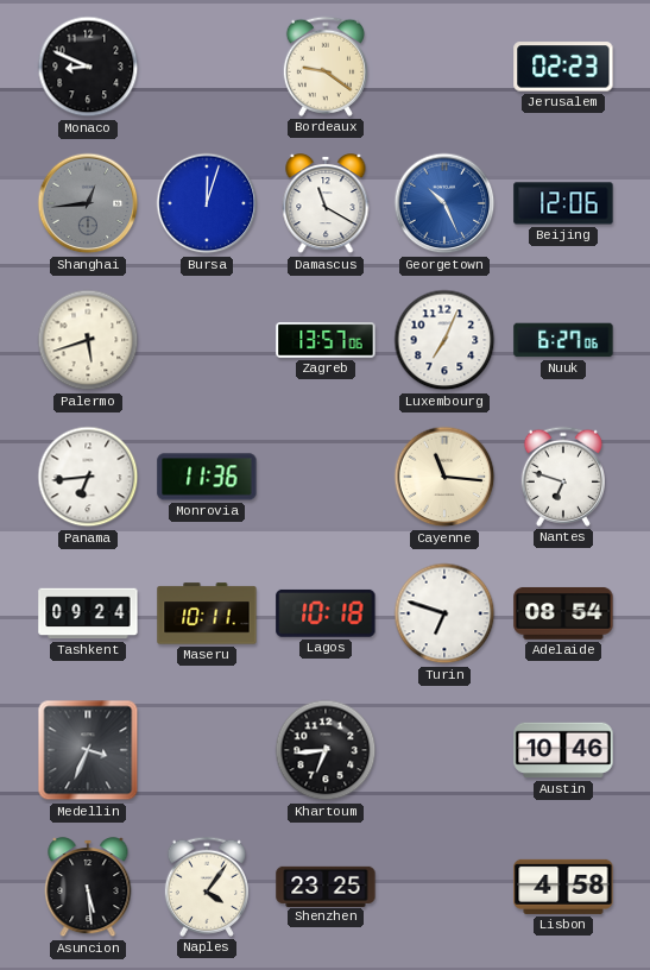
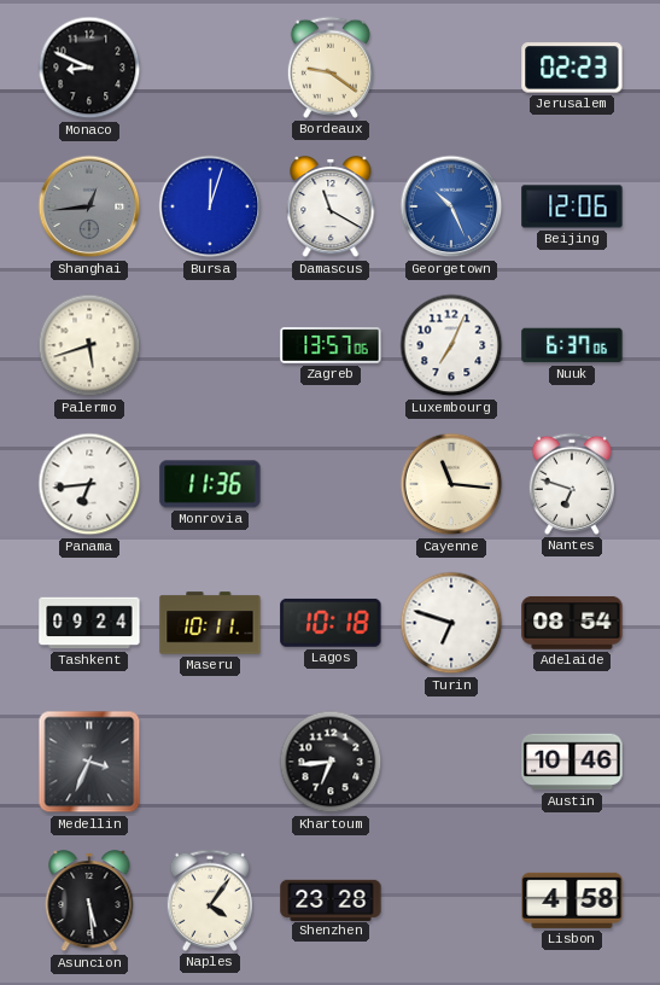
Nuuk: 6:27 -> 6:37
Shenzhen: 23:25 -> 23:28
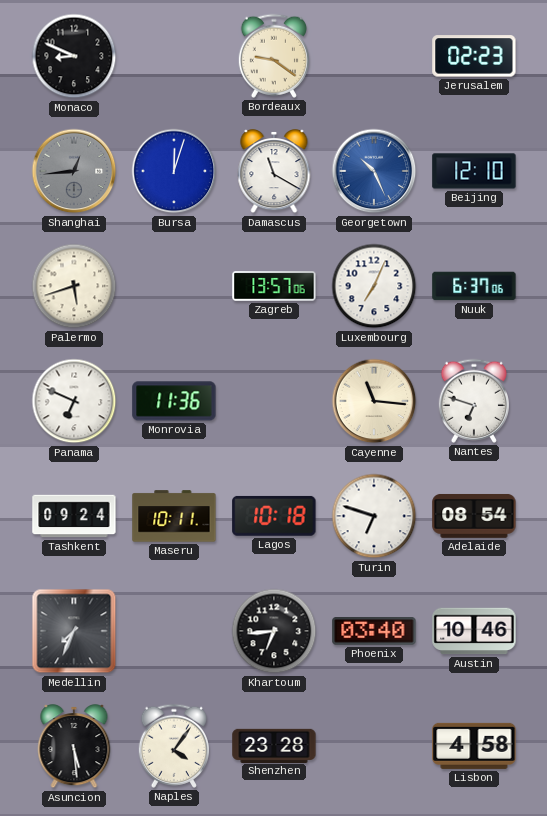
Beijing: 12:06 -> 12:10
Panama: 6:44 -> 6:49
Medellin: 3:34 -> 7:34
Phoenix: none -> 03:40
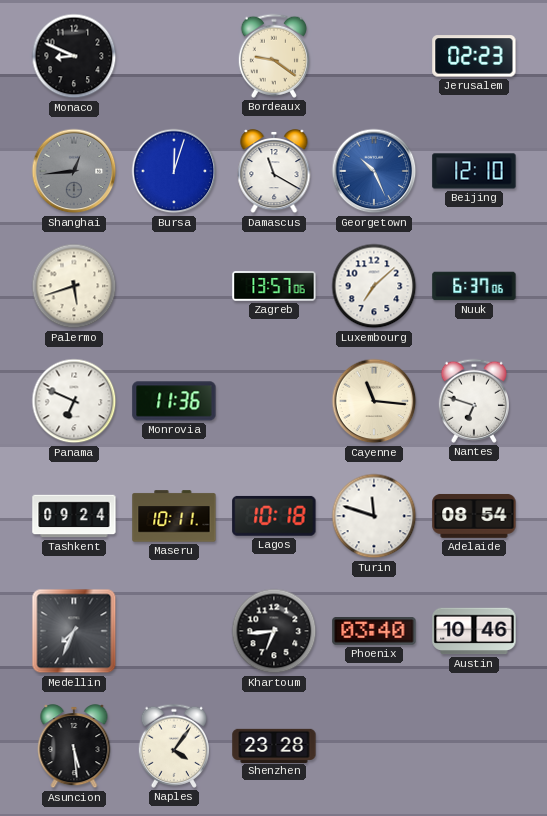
Luxembourg: 7:04 -> 7:08
Turin: 6:48 -> 11:48
Lisbon: 4:58 -> none
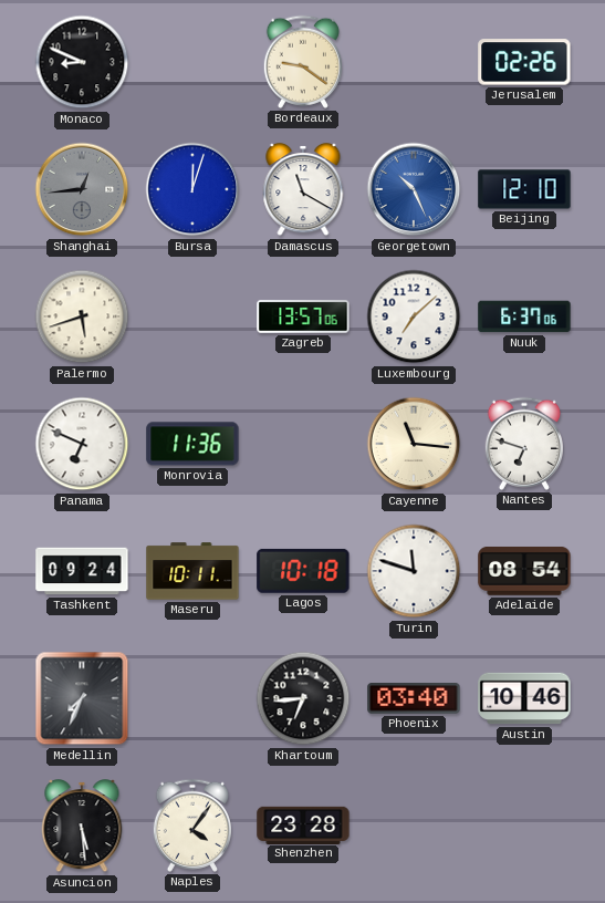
Jerusalem: 02:23 -> 02:26
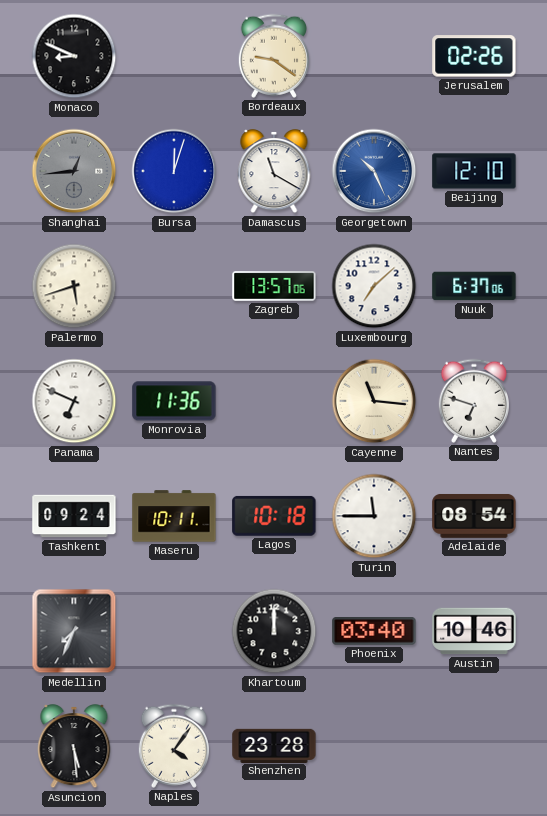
Turin: 11:48 -> 11:45
Khartoum: 6:44 -> 12:00
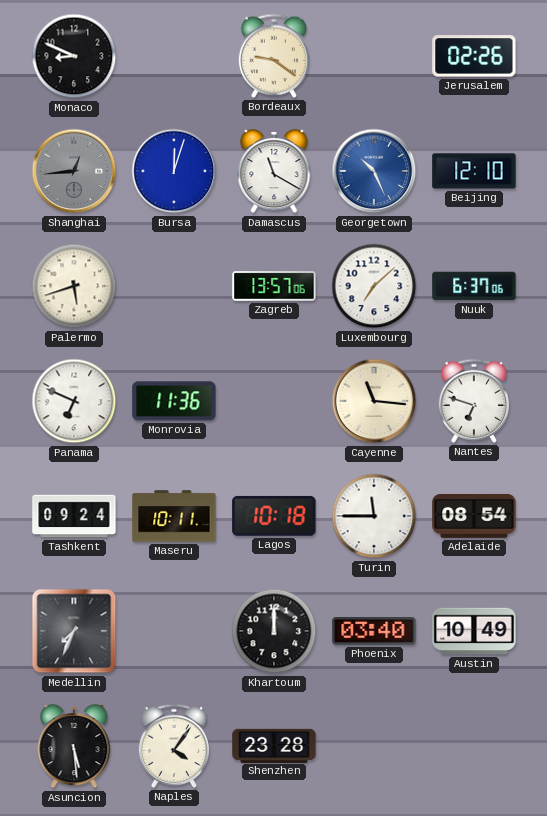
Austin: 10:46 -> 10:49
